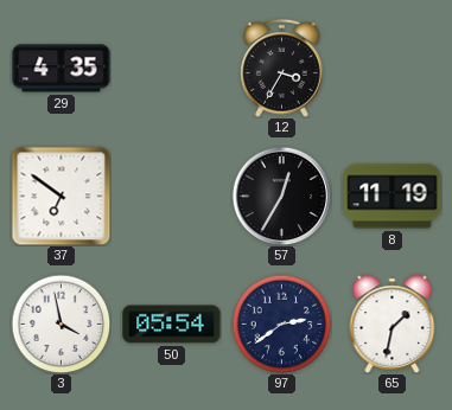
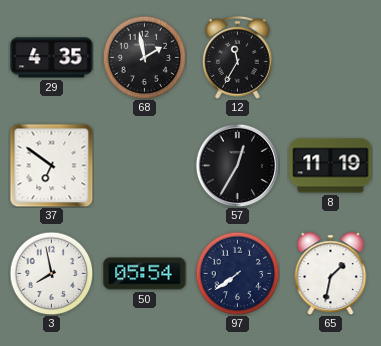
68: none -> 1:58
12: 3:35 -> 11:35
3: 3:58 -> 7:58
97: 2:39 -> 7:39
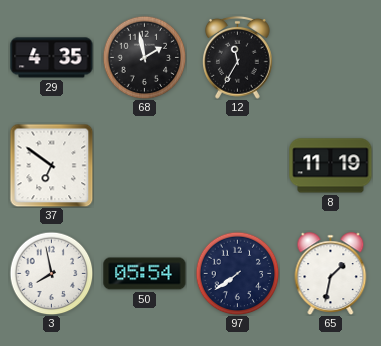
57: 12:35 -> none
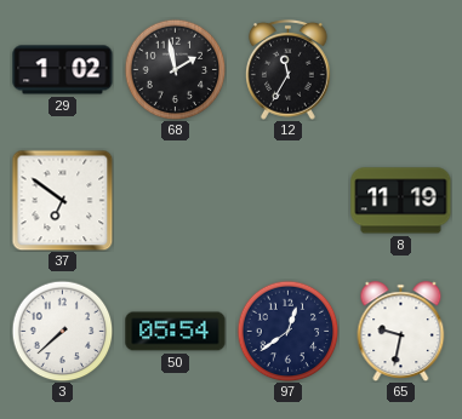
29: 4:35 -> 1:02
3: 7:58 -> 7:38
97: 7:39 -> 12:39
65: 1:32 -> 9:32
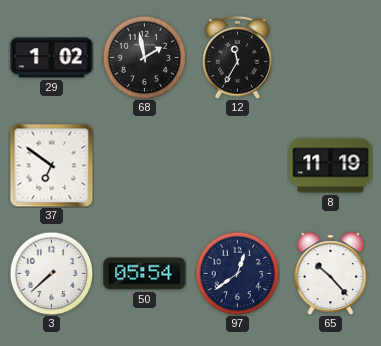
65: 9:32 -> 10:23
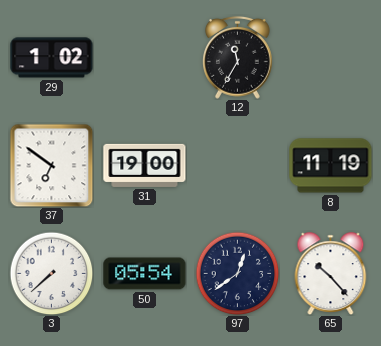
68: 1:58 -> none
31: none -> 19:00
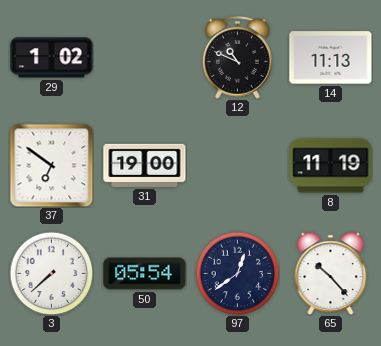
12: 11:35 -> 10:49
14: none -> 11:13
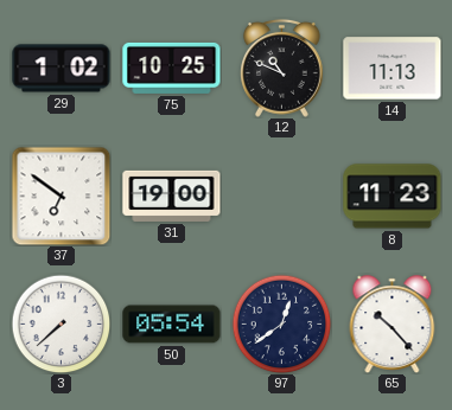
75: none -> 10:25
8: 11:19 -> 11:23
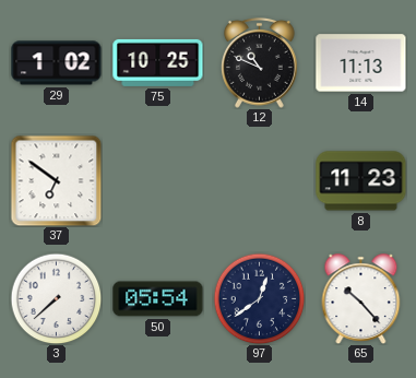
31: 19:00 -> none
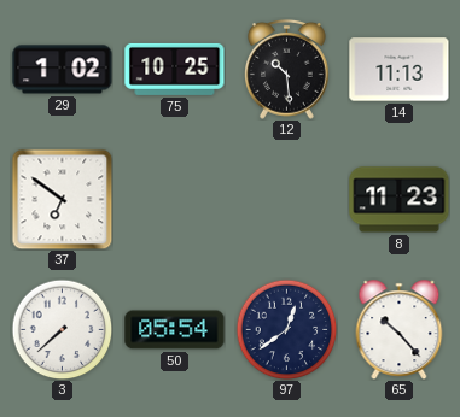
12: 10:49 -> 10:29
